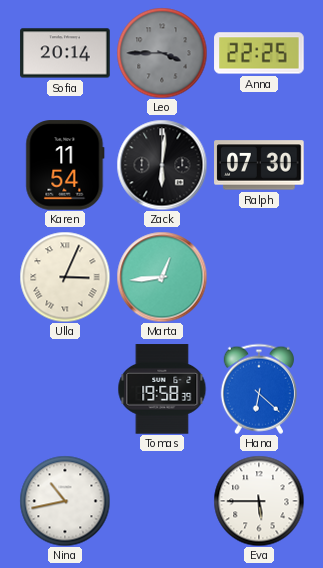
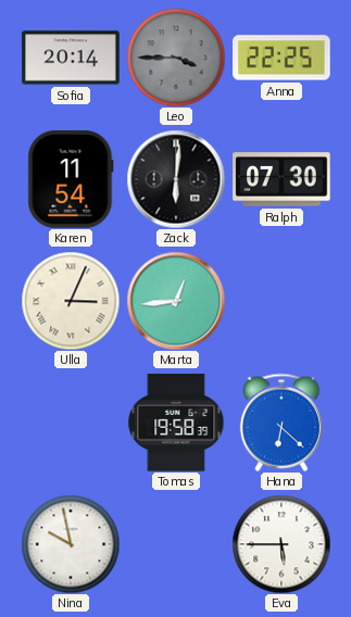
Nina: 10:43 -> 9:58
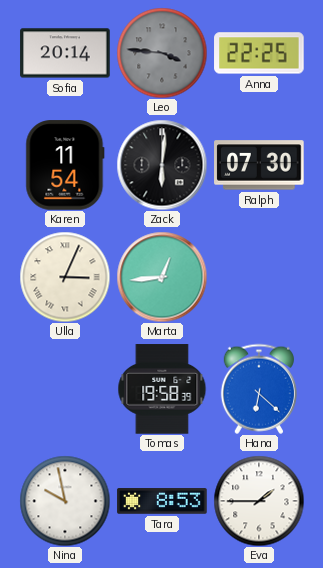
Leo: 3:45 -> 3:46
Tara: none -> 8:53
Eva: 5:45 -> 1:45
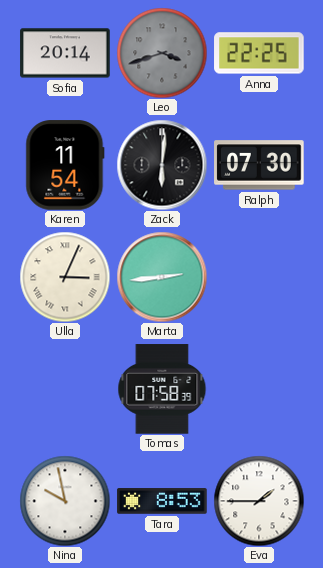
Leo: 3:46 -> 3:42
Marta: 12:44 -> 2:44
Tomas: 19:58 -> 07:58
Hana: 6:22 -> none
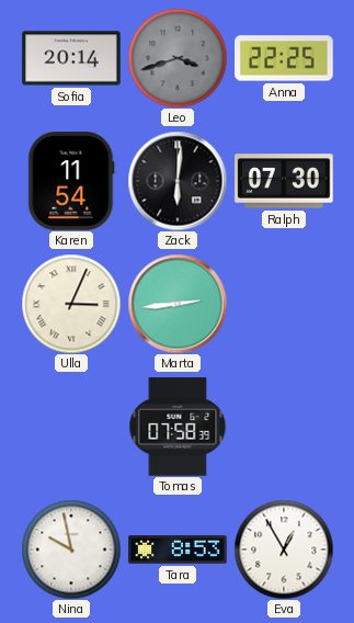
Eva: 1:45 -> 12:55
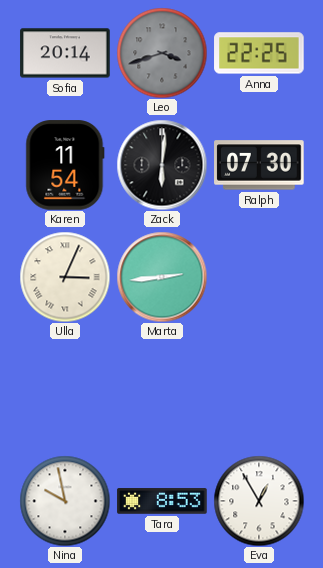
Tomas: 07:58 -> none
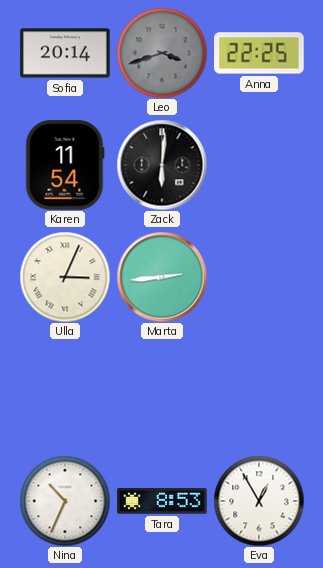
Ralph: 07:30 -> none
Nina: 9:58 -> 10:34
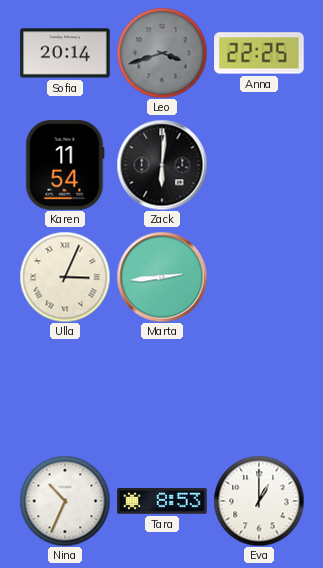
Eva: 12:55 -> 1:00
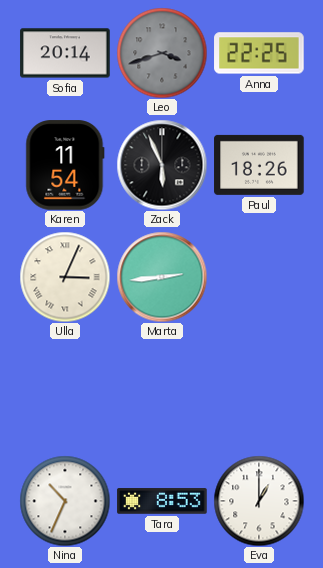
Zack: 6:01 -> 5:56
Paul: none -> 18:26
